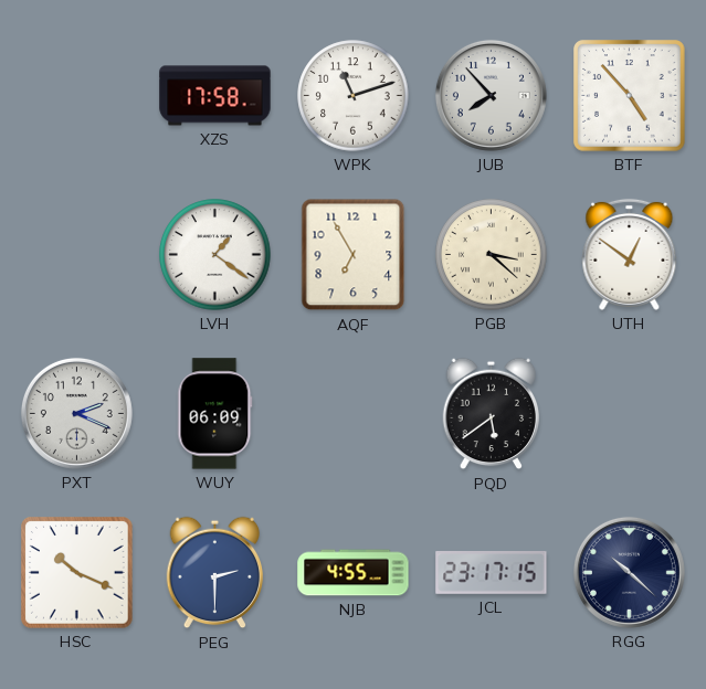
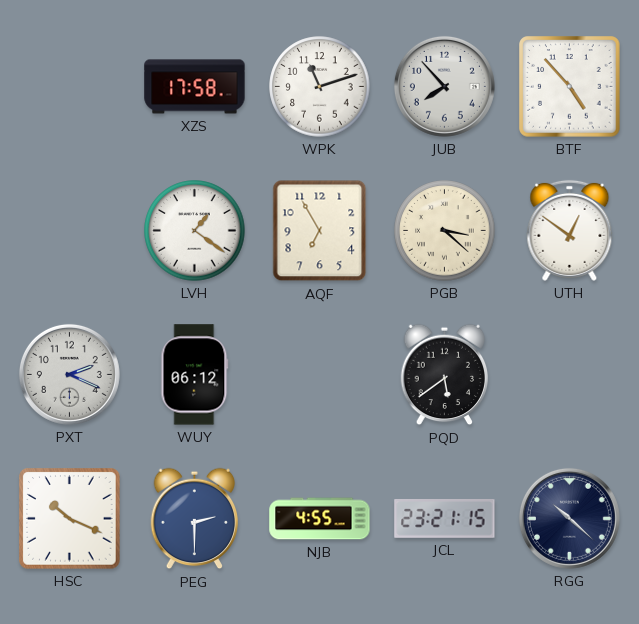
WUY: 06:09 -> 06:12
JCL: 23:17 -> 23:21
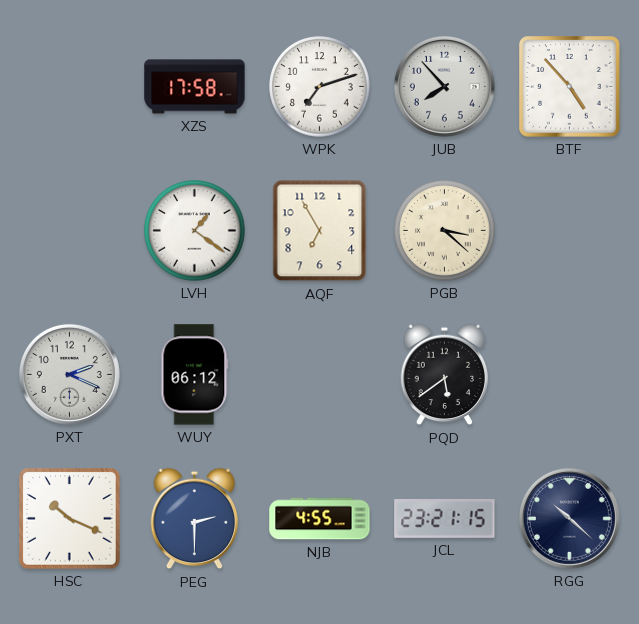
WPK: 11:12 -> 7:12
UTH: 12:51 -> none
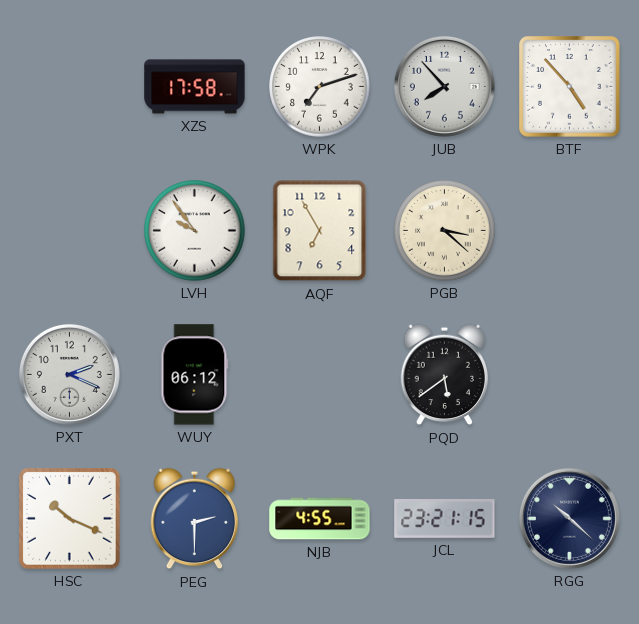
LVH: 1:21 -> 9:54
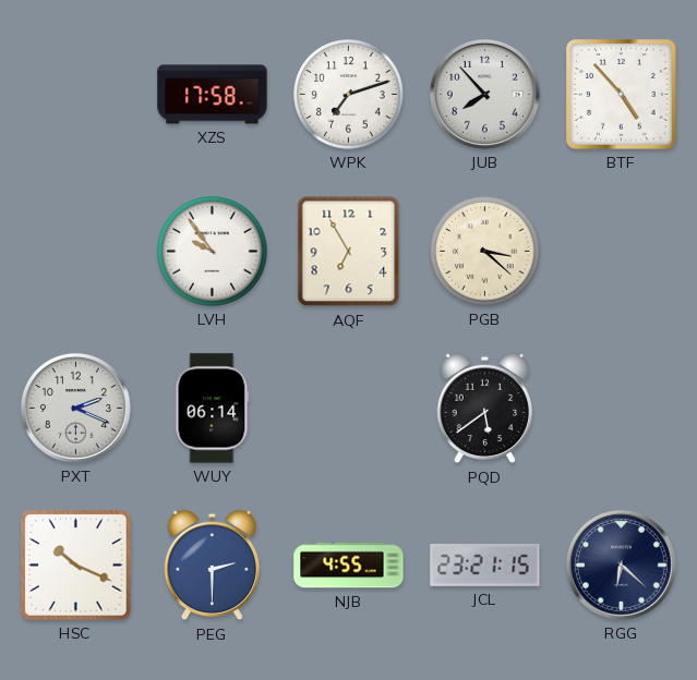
WUY: 06:12 -> 06:14
RGG: 10:22 -> 6:22
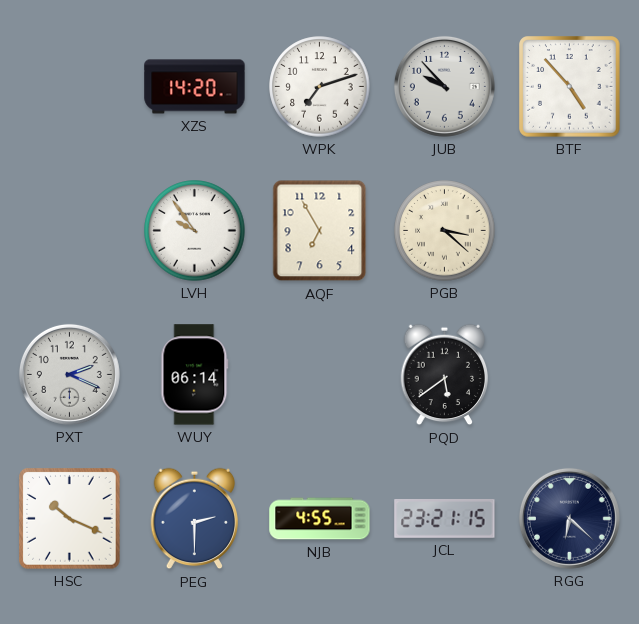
XZS: 17:58 -> 14:20
JUB: 7:53 -> 9:53
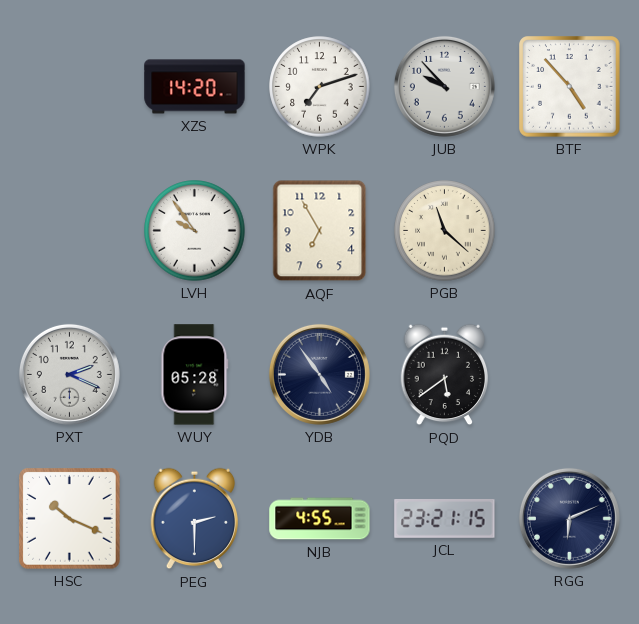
PGB: 3:22 -> 11:22
WUY: 06:14 -> 05:28
YDB: none -> 4:54
RGG: 6:22 -> 6:11
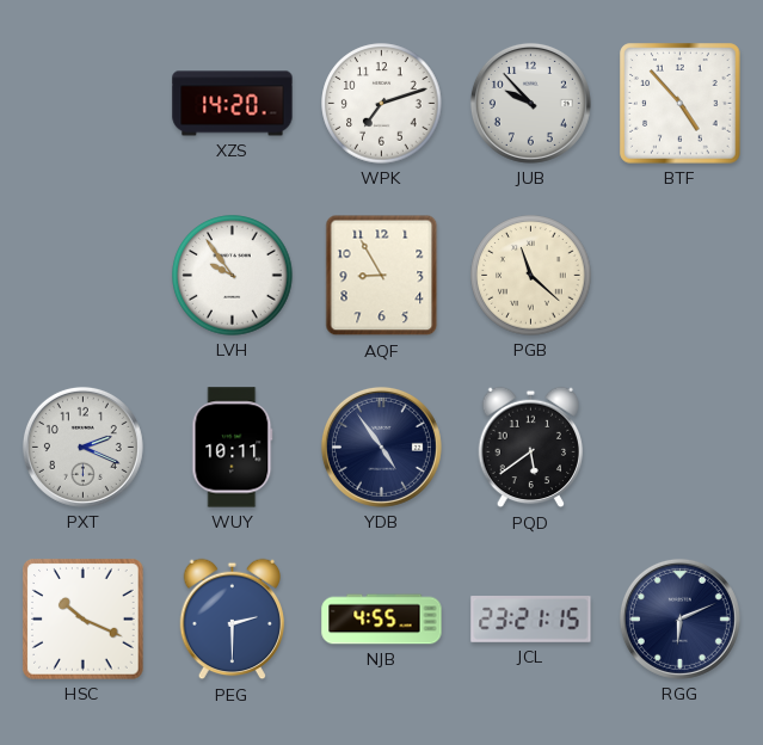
AQF: 6:55 -> 8:55
WUY: 05:28 -> 10:11
